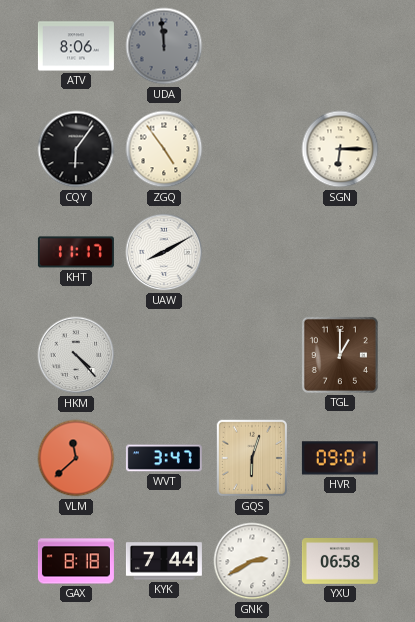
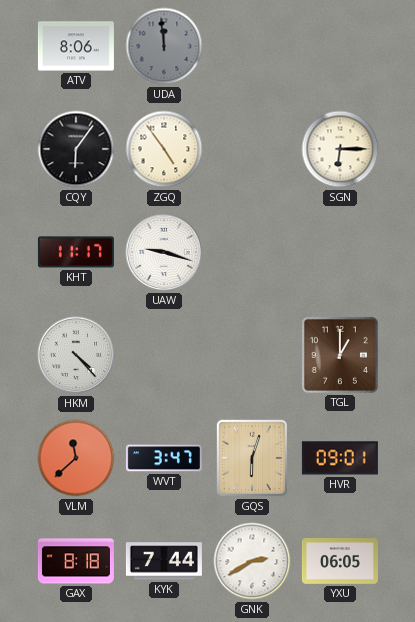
UAW: 8:10 -> 9:18
YXU: 06:58 -> 06:05
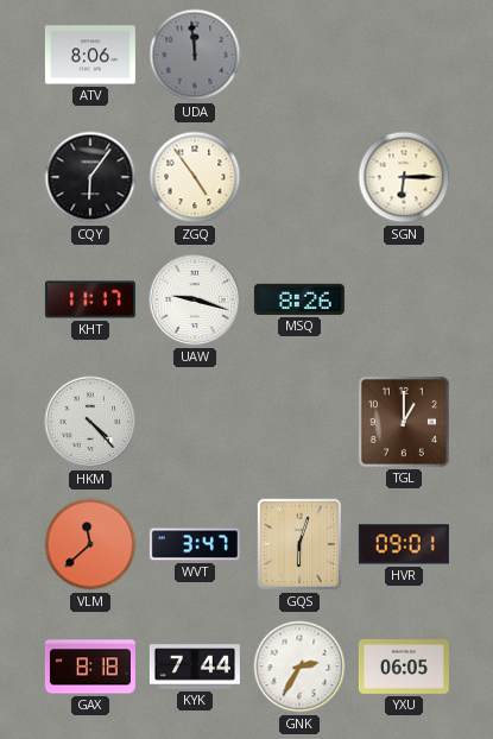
MSQ: none -> 8:26
GNK: 2:40 -> 2:35
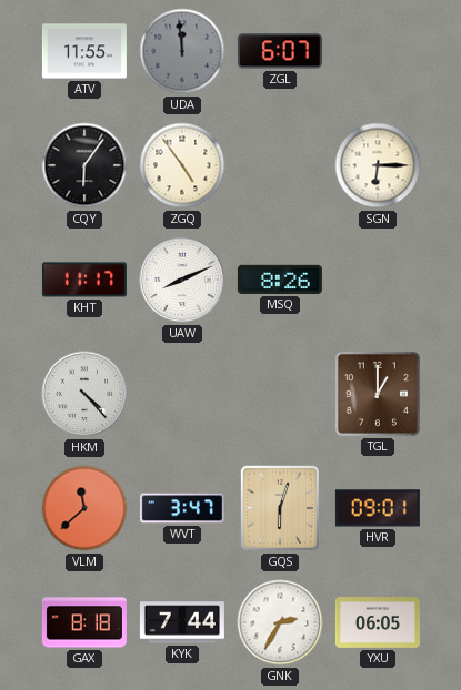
ATV: 8:06 -> 11:55
ZGL: none -> 6:07
UAW: 9:18 -> 8:11
